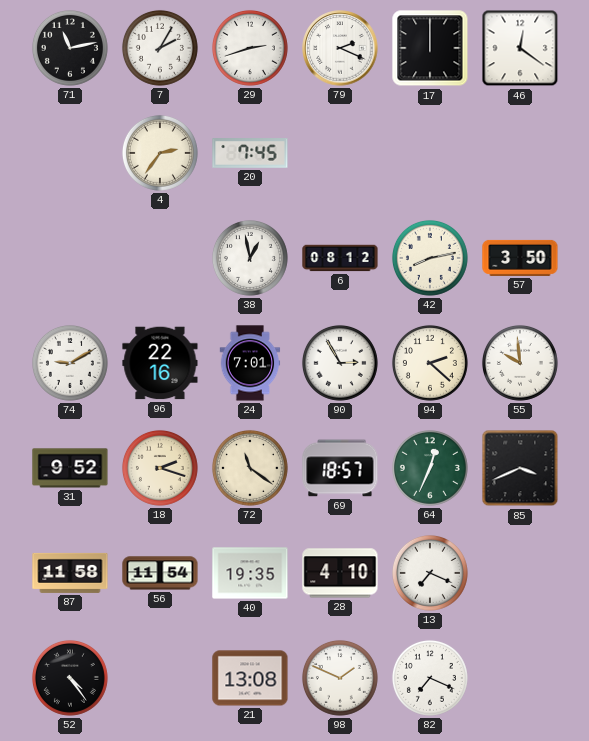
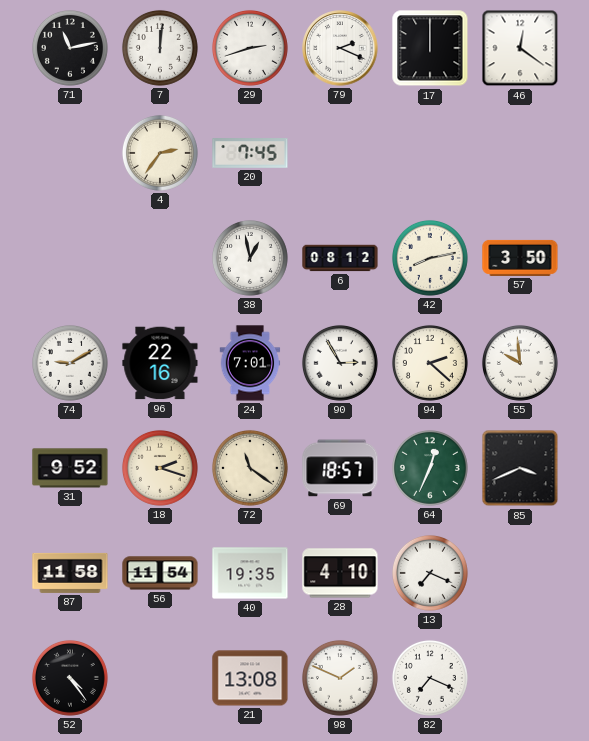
7: 2:05 -> 12:01
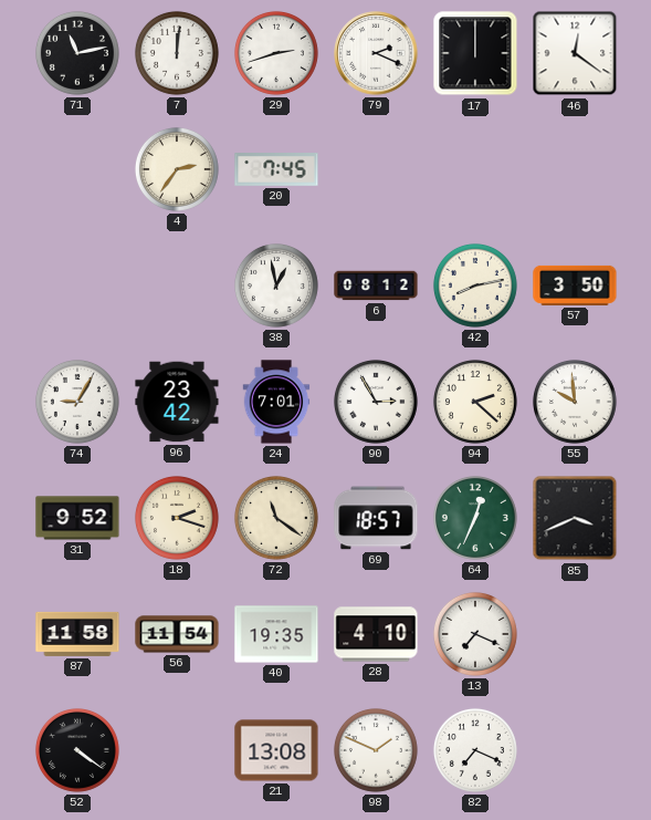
74: 9:10 -> 9:05
96: 22:16 -> 23:42
52: 4:24 -> 4:21
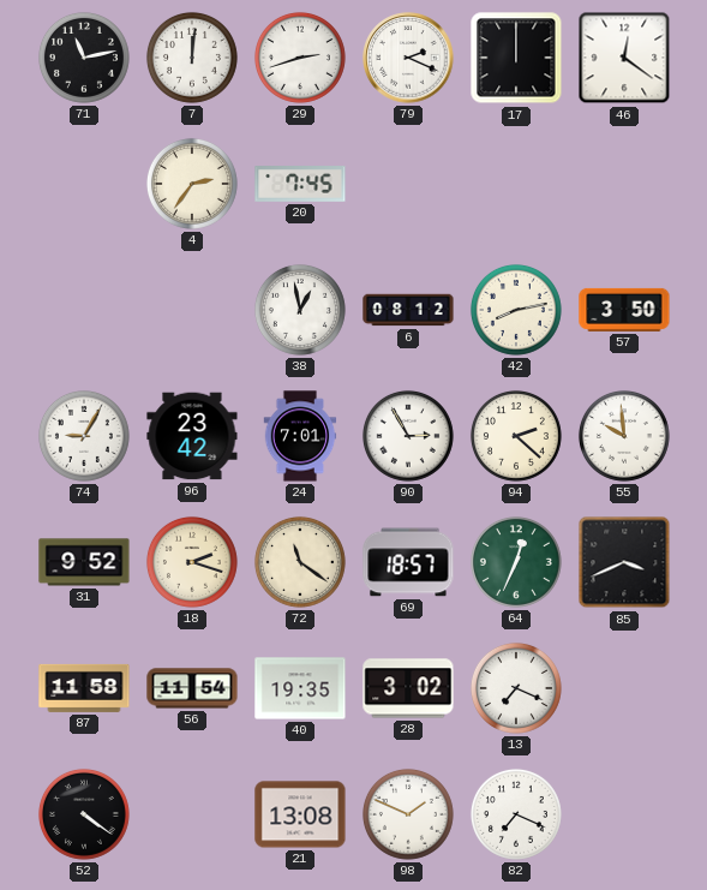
28: 4:10 -> 3:02
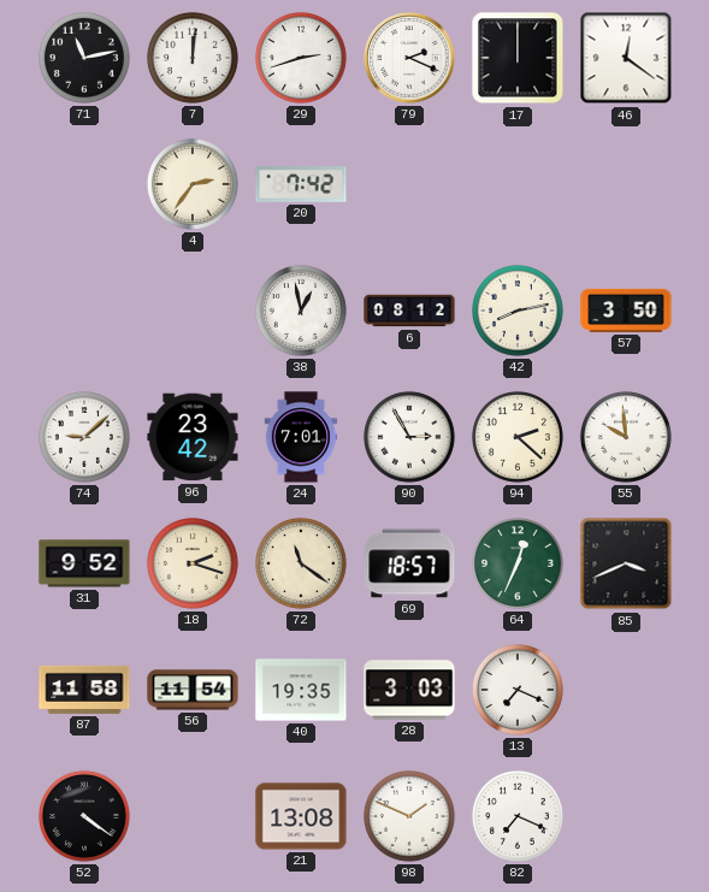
20: 7:45 -> 7:42
74: 9:05 -> 9:08
28: 3:02 -> 3:03
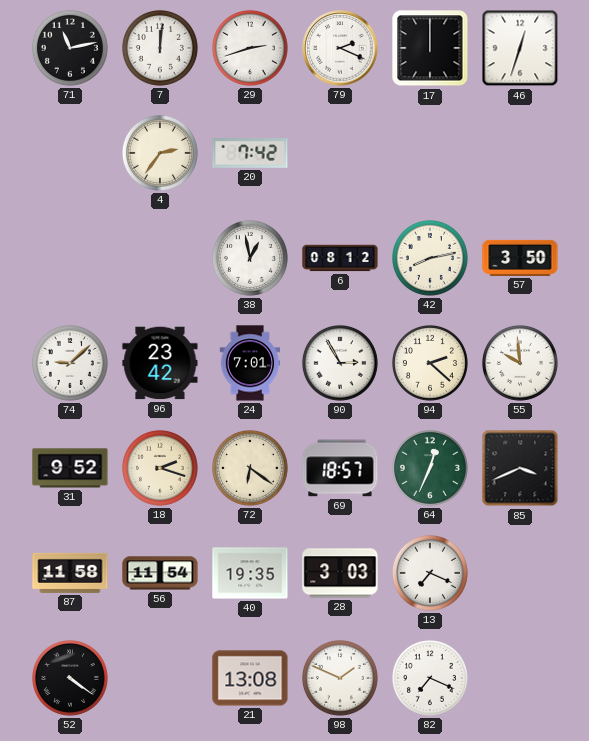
46: 12:21 -> 12:33
72: 11:21 -> 6:21
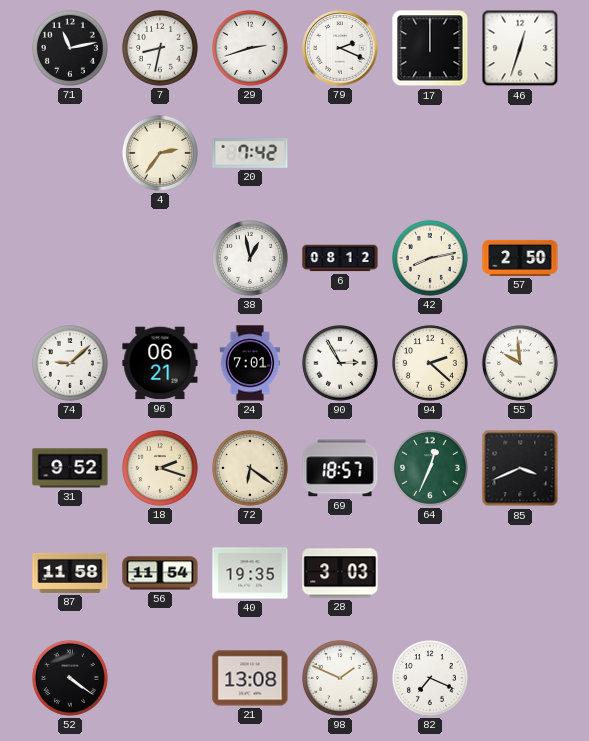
7: 12:01 -> 8:32
57: 3:50 -> 2:50
96: 23:42 -> 06:21
13: 7:19 -> none
